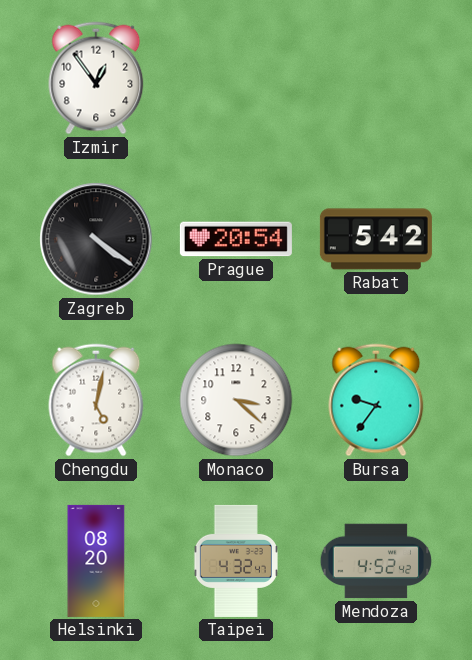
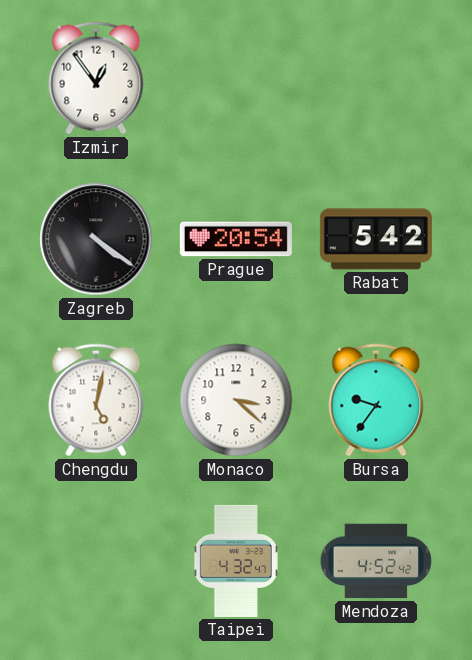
Helsinki: 08:20 -> none
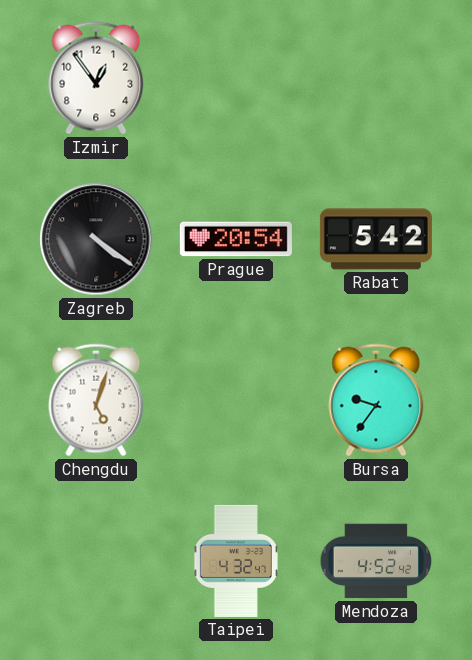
Chengdu: 5:02 -> 5:03
Monaco: 3:22 -> none
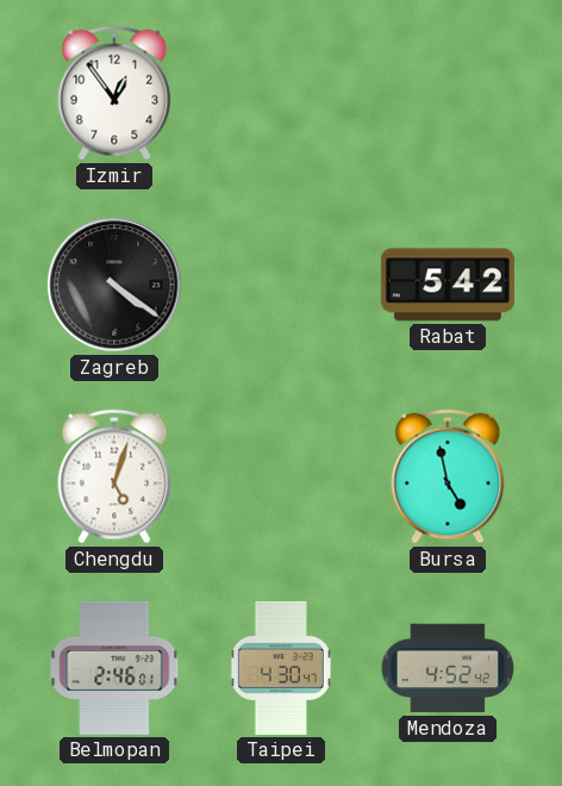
Prague: 20:54 -> none
Bursa: 9:36 -> 4:58
Belmopan: none -> 2:46
Taipei: 4:32 -> 4:30
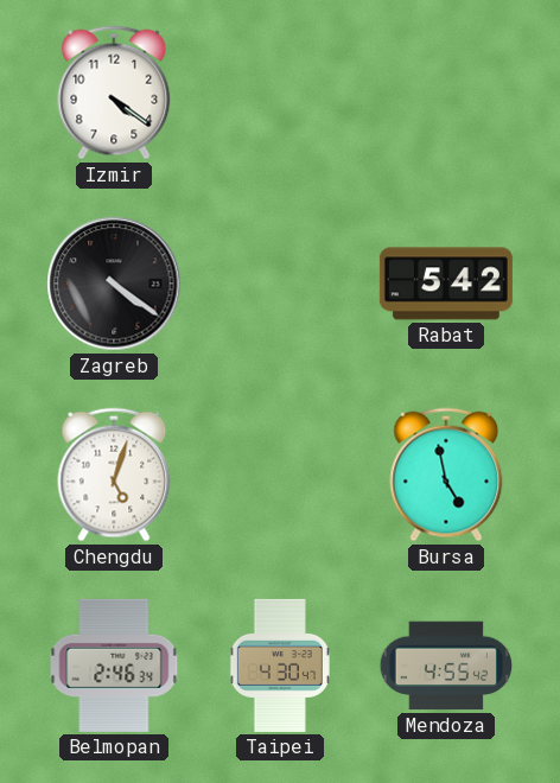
Izmir: 12:54 -> 4:21
Belmopan: 2:46:01 -> 2:46:34
Mendoza: 4:52 -> 4:55
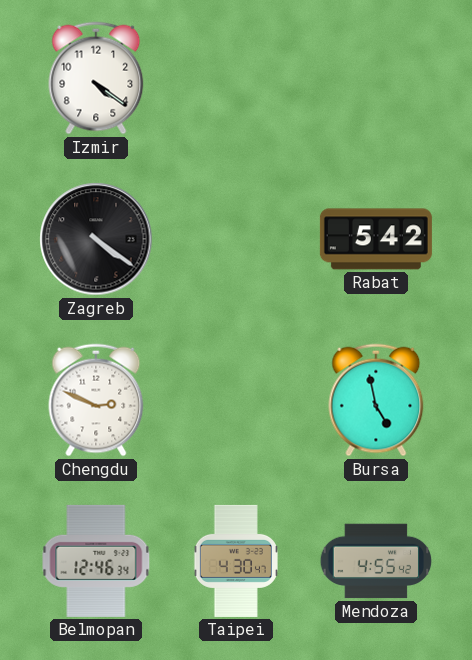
Chengdu: 5:03 -> 2:49
Belmopan: 2:46 -> 12:46
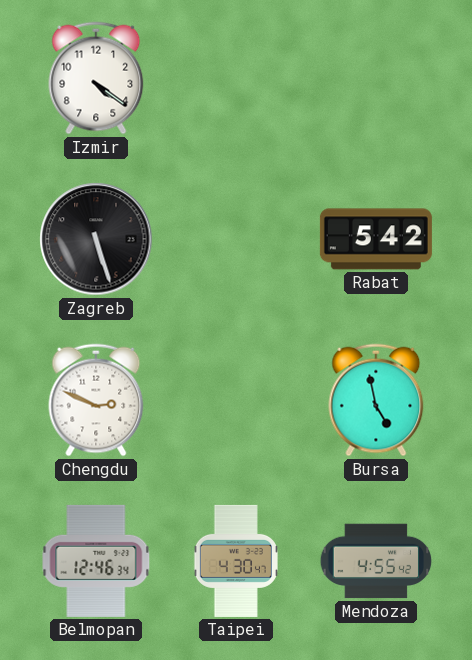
Zagreb: 4:21 -> 5:27
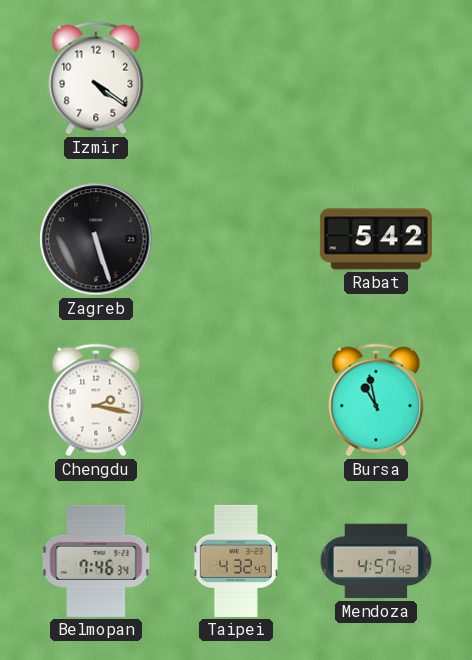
Chengdu: 2:49 -> 2:17
Bursa: 4:58 -> 10:58
Belmopan: 12:46 -> 7:46
Taipei: 4:30 -> 4:32
Mendoza: 4:55 -> 4:57
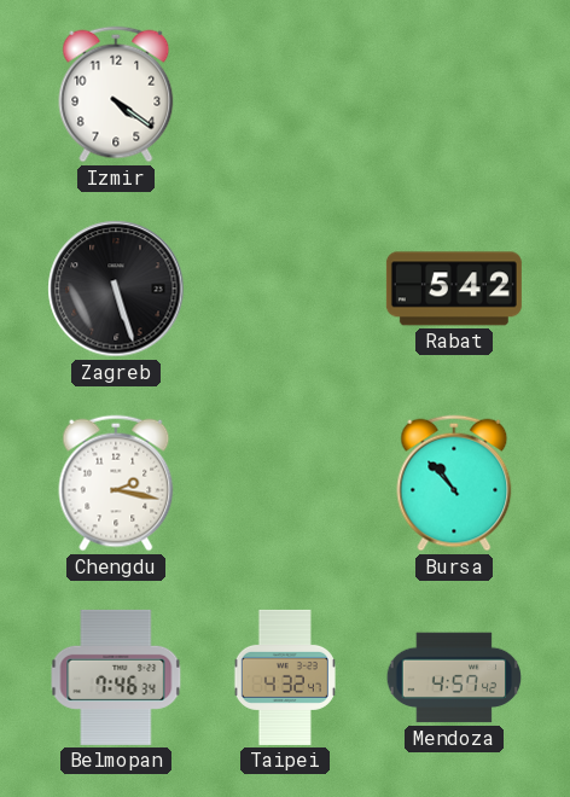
Bursa: 10:58 -> 10:53
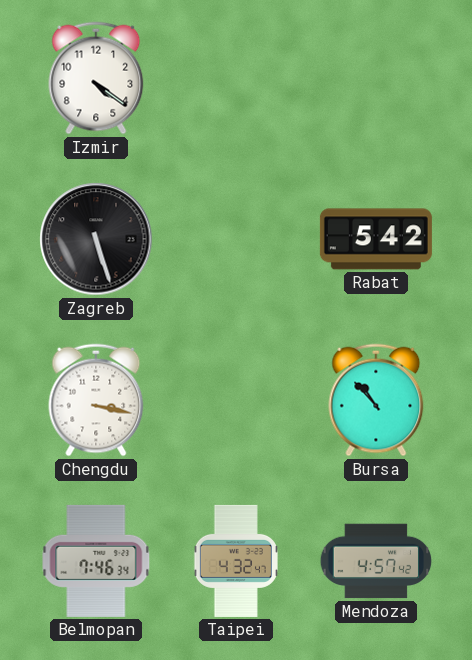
Chengdu: 2:17 -> 3:17
